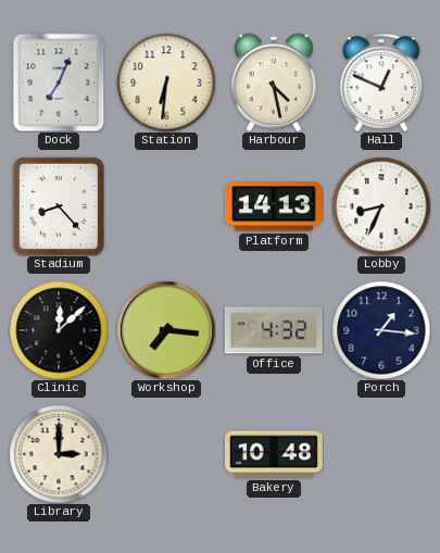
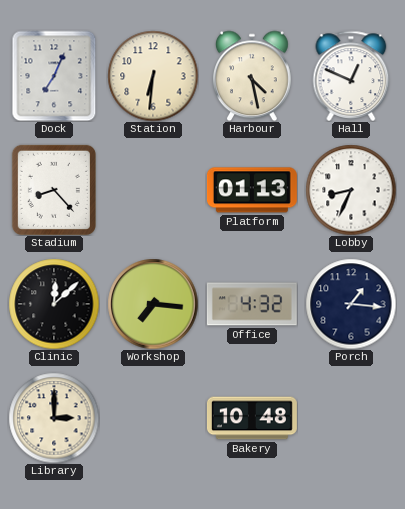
Platform: 14:13 -> 01:13
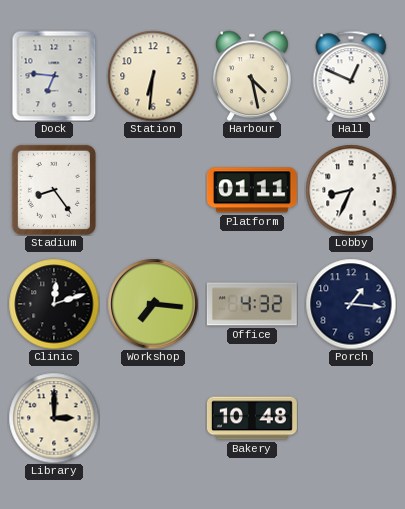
Dock: 7:04 -> 6:46
Stadium: 8:23 -> 8:24
Platform: 01:13 -> 01:11
Clinic: 12:08 -> 12:12
